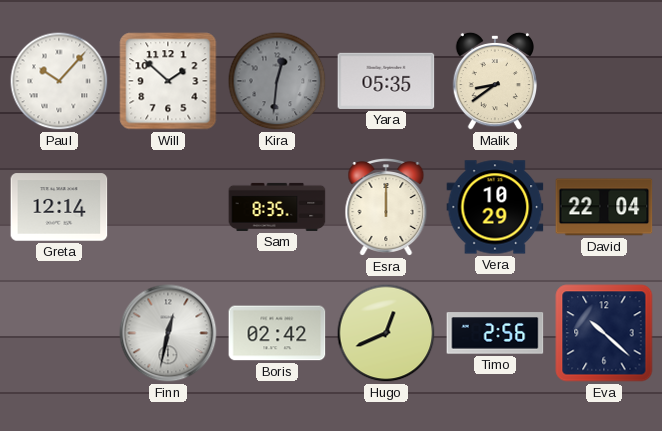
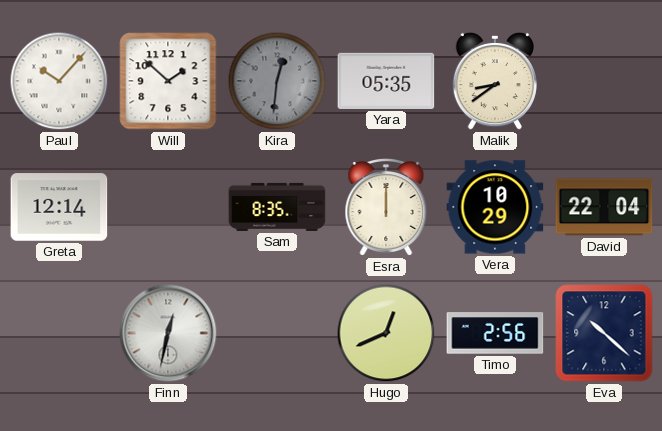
Boris: 02:42 -> none
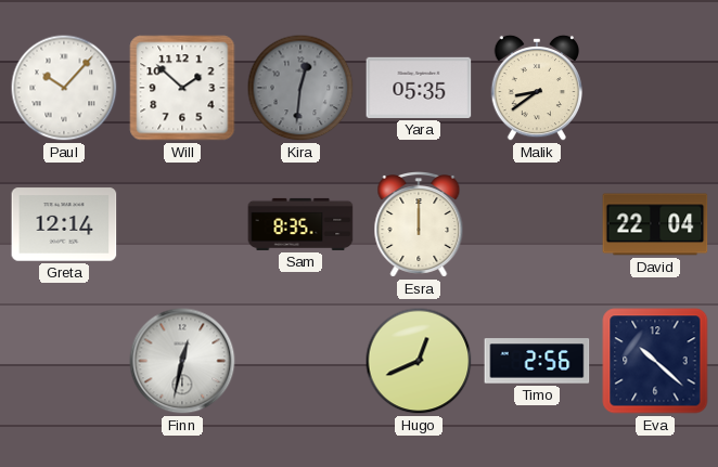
Vera: 10:29 -> none
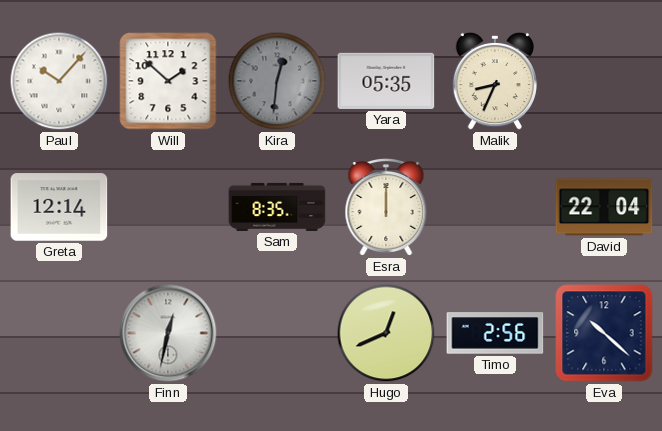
Malik: 8:39 -> 8:34
